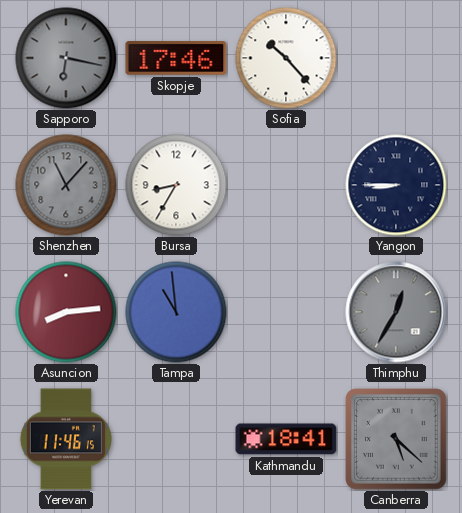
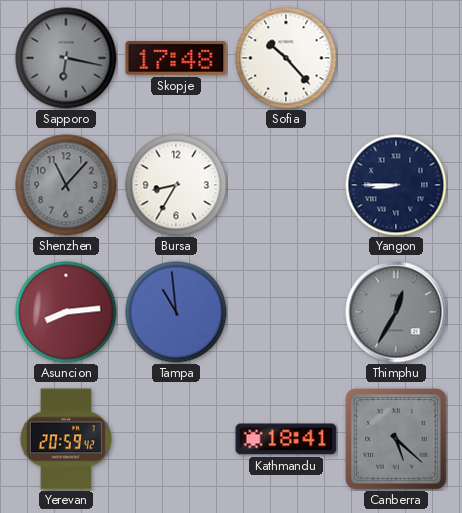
Skopje: 17:46 -> 17:48
Yerevan: 11:46 -> 20:59
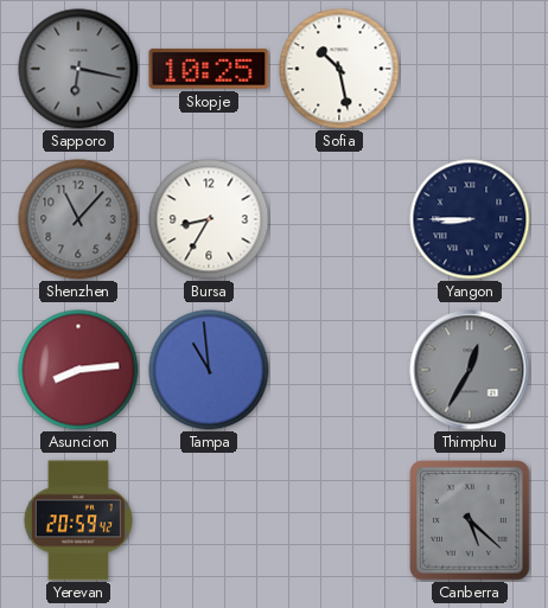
Skopje: 17:48 -> 10:25
Sofia: 10:23 -> 10:28
Kathmandu: 18:41 -> none
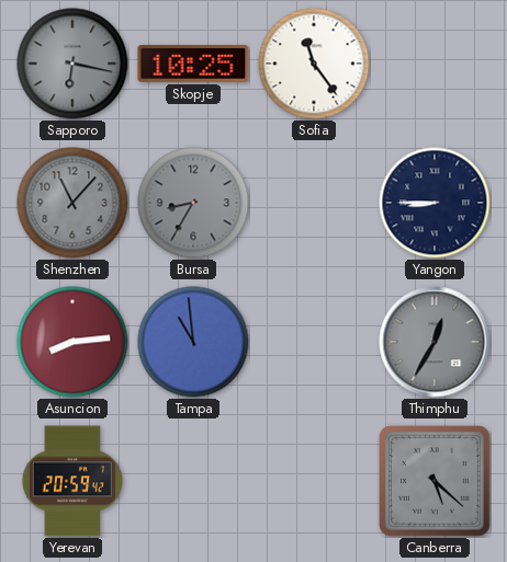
Sofia: 10:28 -> 11:24
Bursa dial: white -> grey
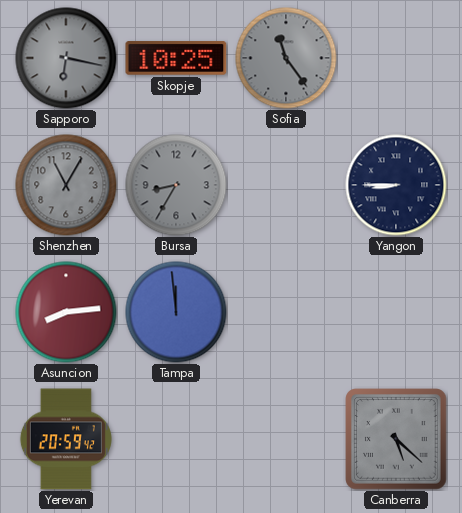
Sofia dial: white -> grey
Shenzhen: 11:07 -> 11:05
Tampa: 10:59 -> 11:59
Thimphu: 12:35 -> none
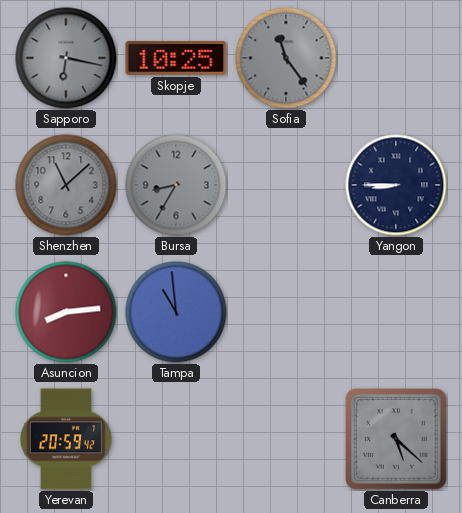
Shenzhen: 11:05 -> 11:08
Tampa: 11:59 -> 10:59
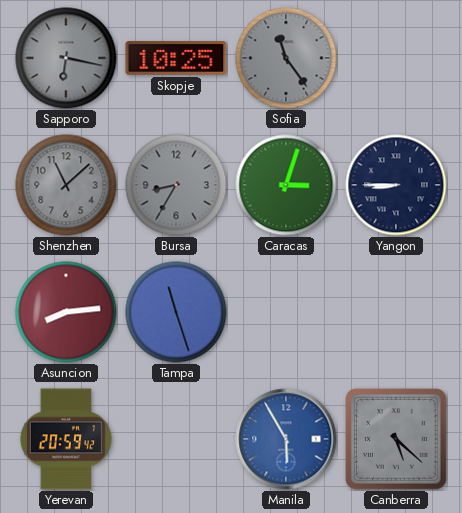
Caracas: none -> 3:03
Tampa: 10:59 -> 11:27
Manila: none -> 5:55
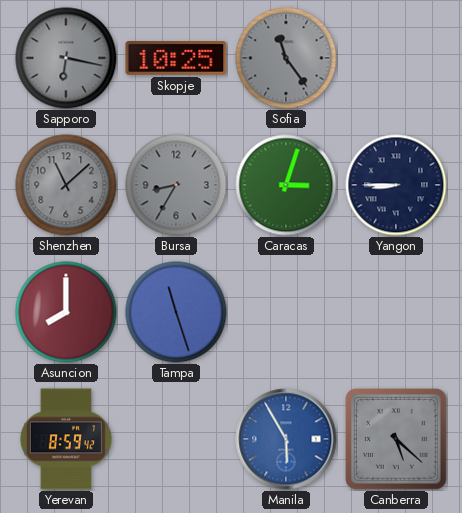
Asuncion: 8:14 -> 8:00
Yerevan: 20:59 -> 8:59
